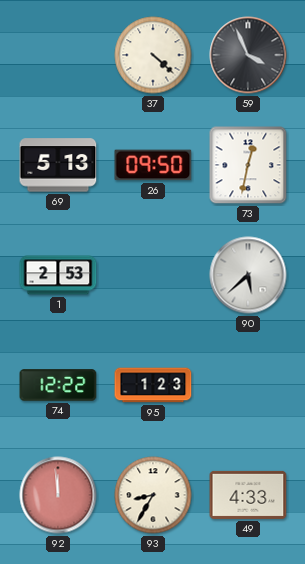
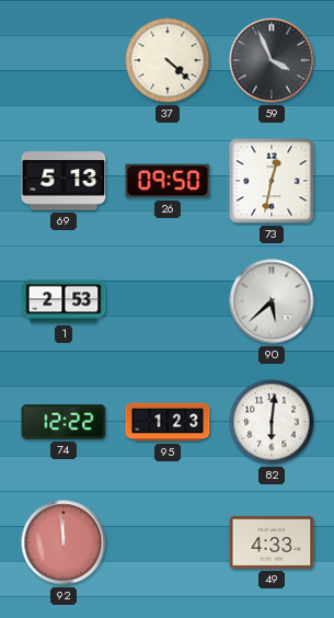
82: none -> 6:01
93: 8:35 -> none
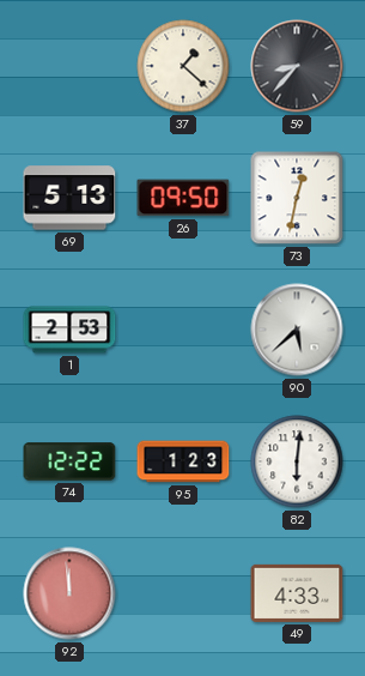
37: 4:22 -> 1:22
59: 3:56 -> 8:37
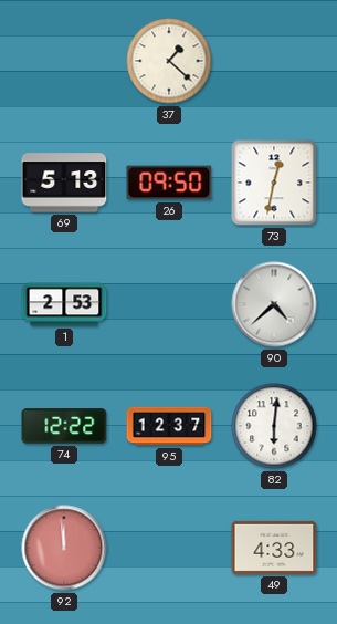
59: 8:37 -> none
90: 5:38 -> 4:38
95: 1:23 -> 12:37
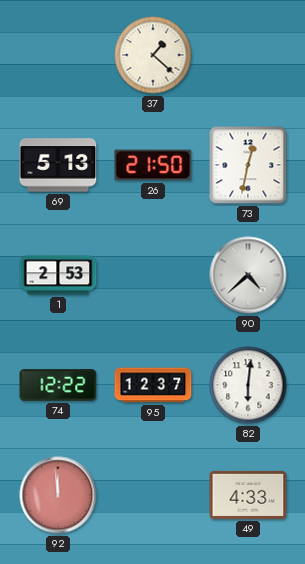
26: 09:50 -> 21:50
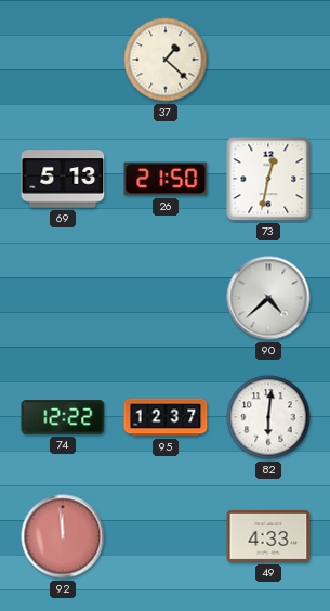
1: 2:53 -> none
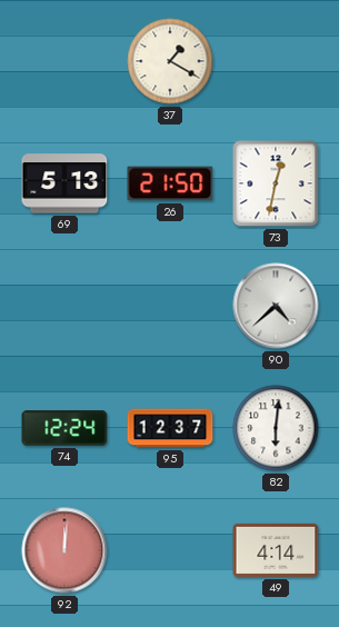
37: 1:22 -> 1:20
74: 12:22 -> 12:24
92: 11:59 -> 12:01
49: 4:33 -> 4:14
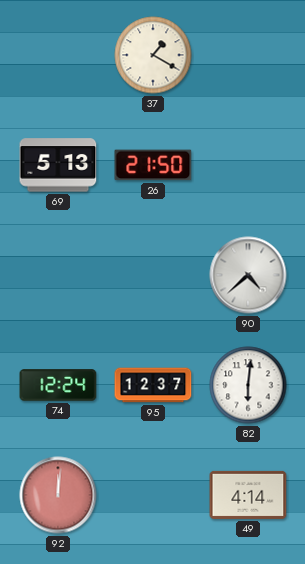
73: 12:32 -> none
